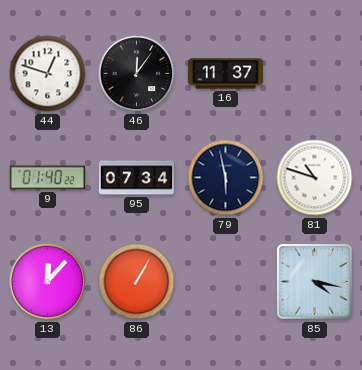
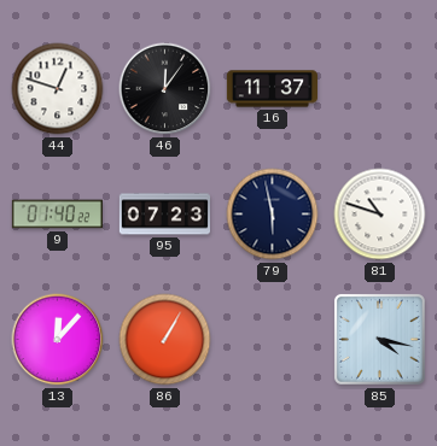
95: 07:34 -> 07:23
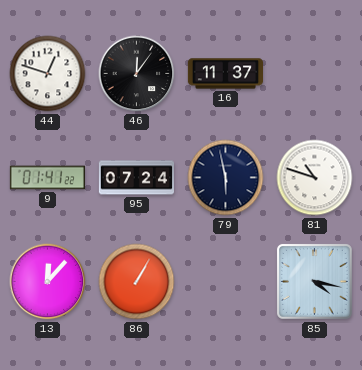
9: 01:40 -> 01:41
95: 07:23 -> 07:24
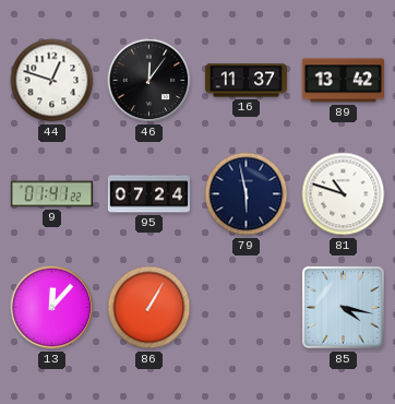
89: none -> 13:42
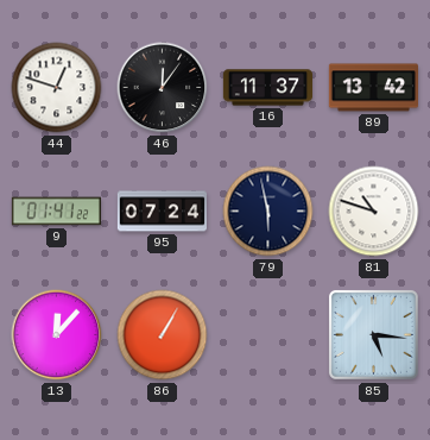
85: 4:17 -> 5:16
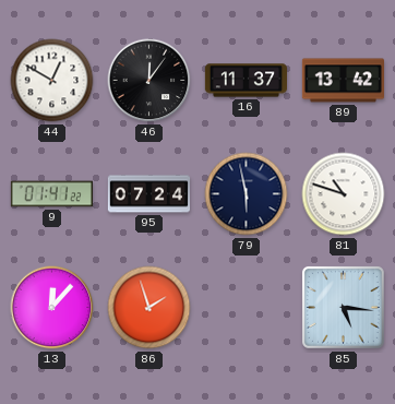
44: 12:48 -> 12:50
86: 1:05 -> 1:57
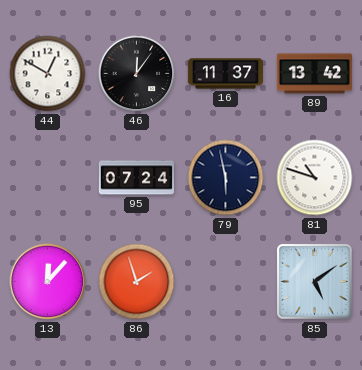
9: 01:41 -> none
85: 5:16 -> 5:09
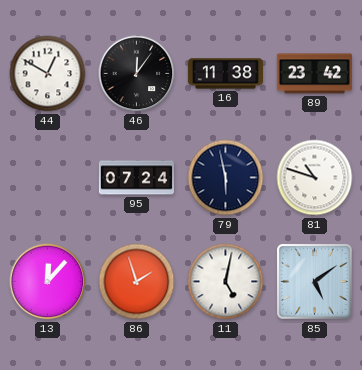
16: 11:37 -> 11:38
89: 13:42 -> 23:42
11: none -> 5:02
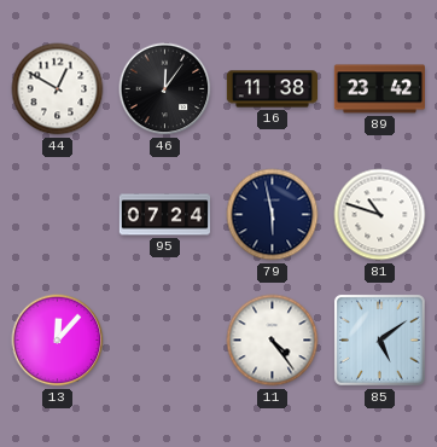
86: 1:57 -> none
11: 5:02 -> 4:24
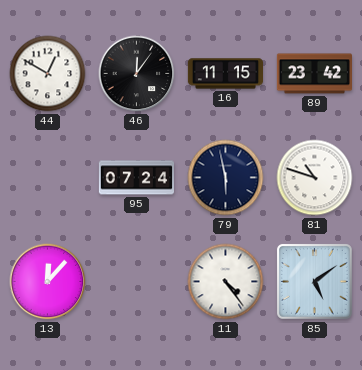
16: 11:38 -> 11:15
